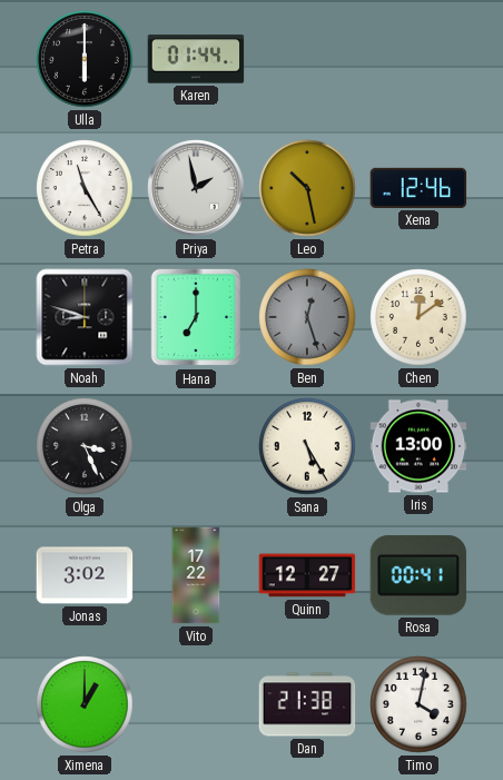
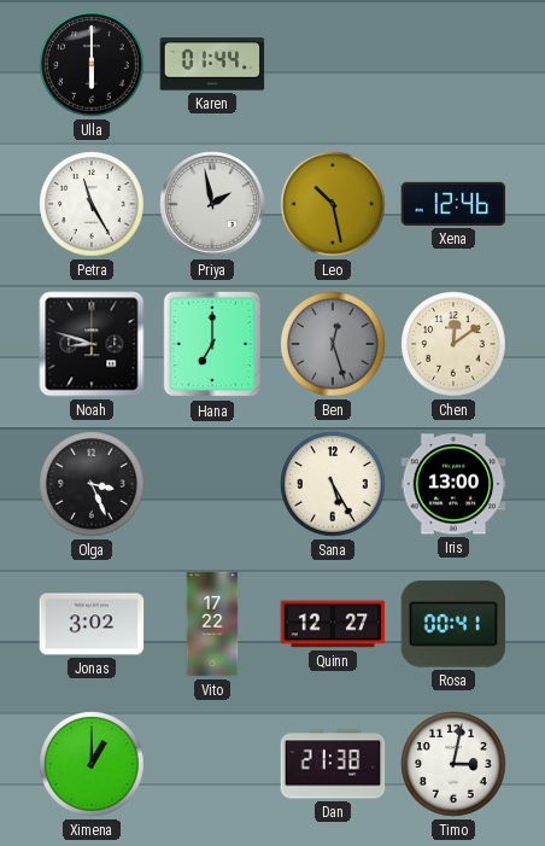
Timo: 4:02 -> 3:02
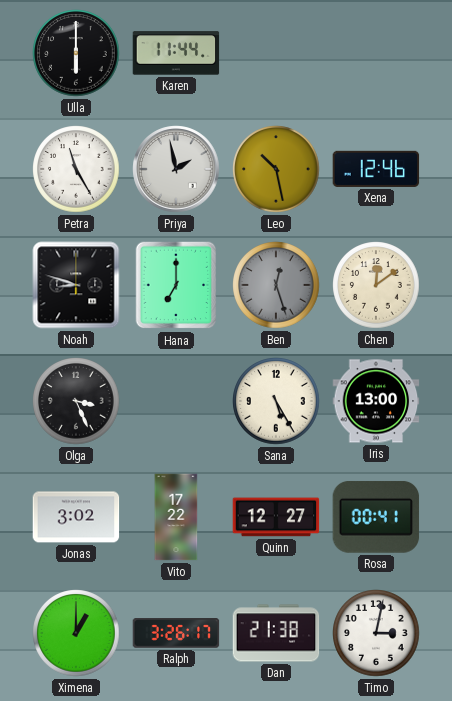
Karen: 01:44 -> 11:44
Ralph: none -> 3:26
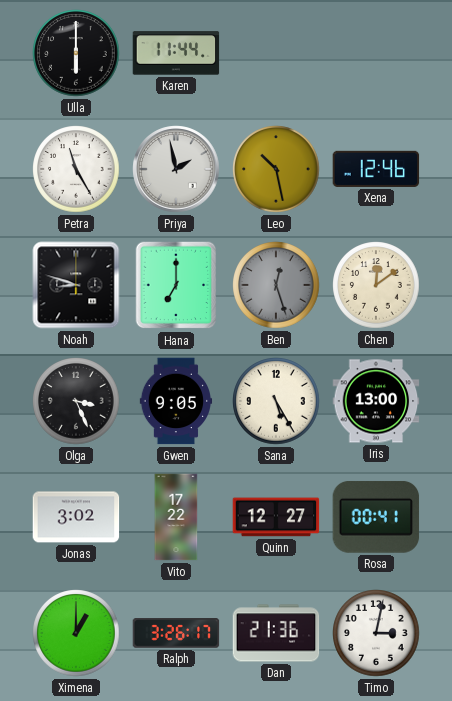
Gwen: none -> 9:05
Dan: 21:38 -> 21:36
